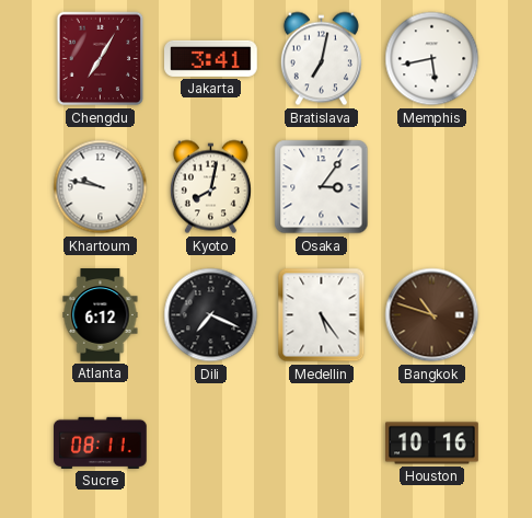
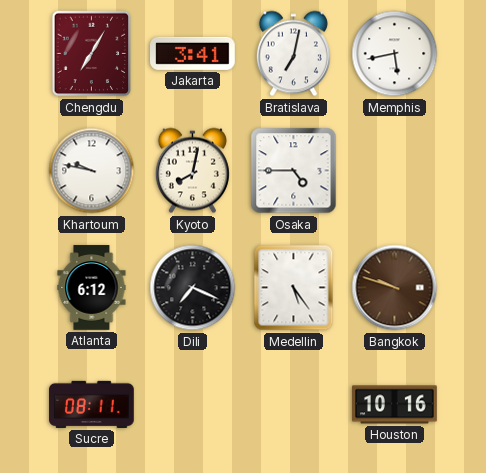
Osaka: 3:06 -> 4:45
Bangkok: 10:48 -> 9:48
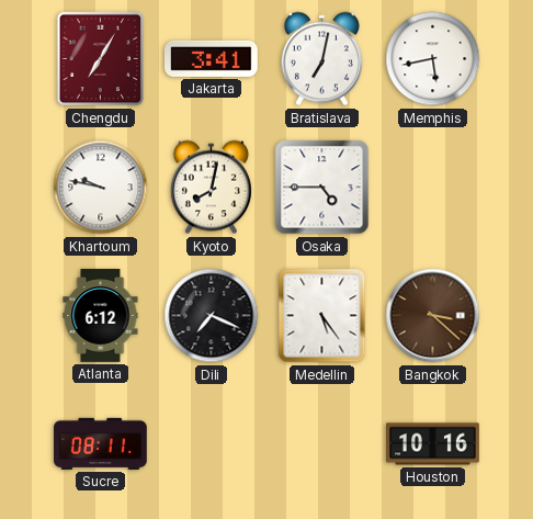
Bangkok: 9:48 -> 3:22
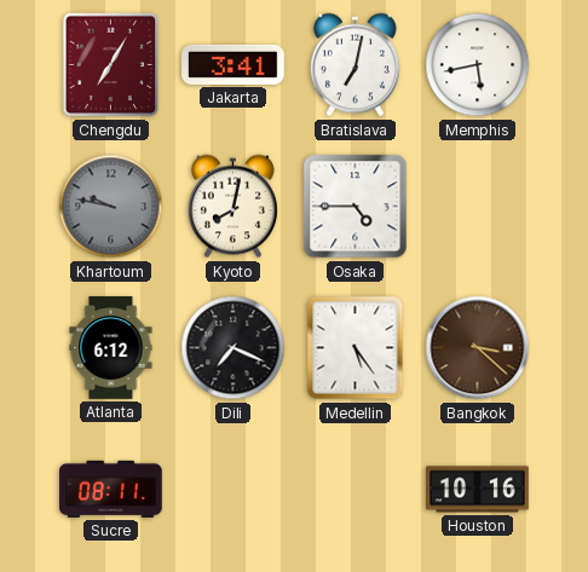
Khartoum dial: white -> grey
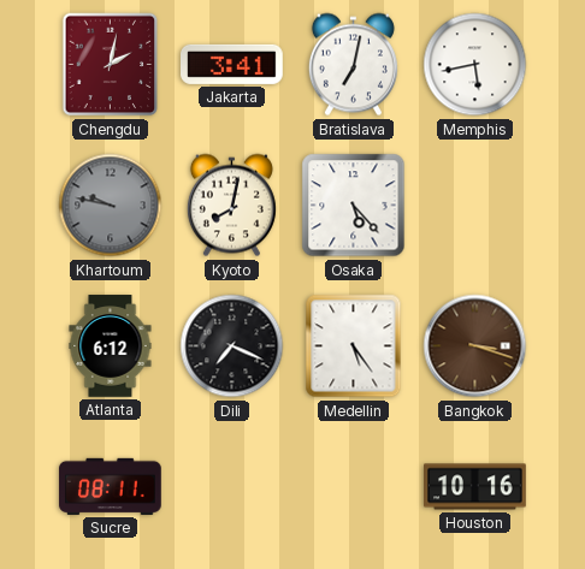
Chengdu: 7:05 -> 2:02
Osaka: 4:45 -> 5:23
Bangkok: 3:22 -> 3:18
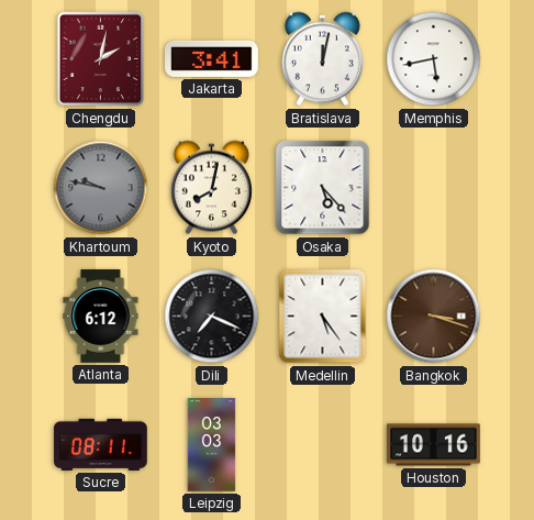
Bratislava: 7:02 -> 12:02
Leipzig: none -> 03:03
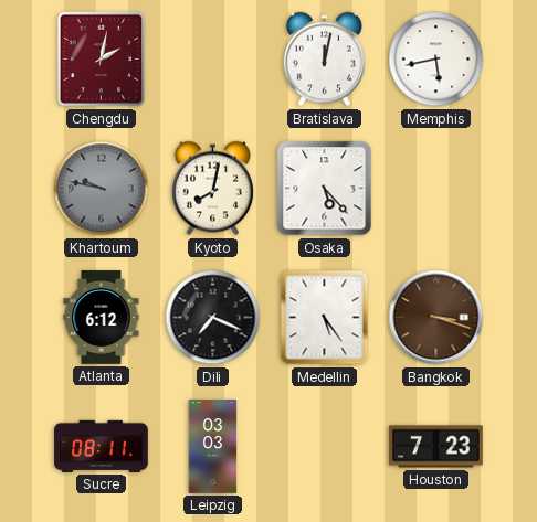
Jakarta: 3:41 -> none
Houston: 10:16 -> 7:23
